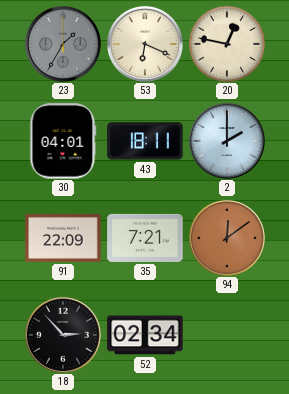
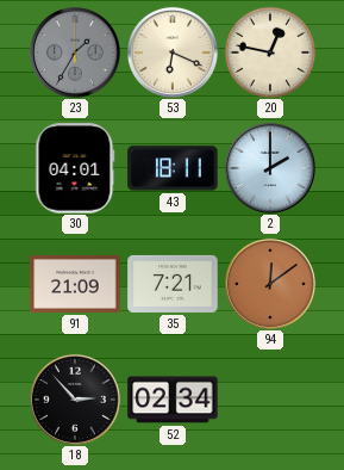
91: 22:09 -> 21:09
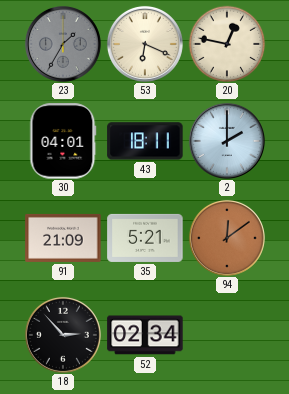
35: 7:21 -> 5:21
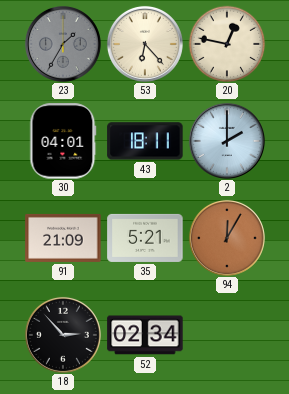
53: 6:19 -> 6:23
94: 12:09 -> 12:05
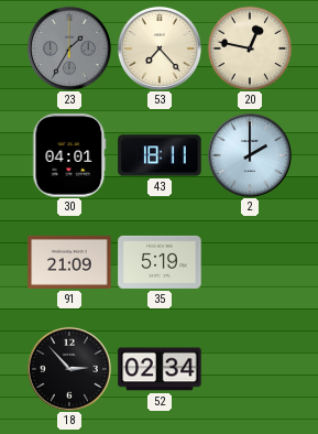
53: 6:23 -> 7:23
35: 5:21 -> 5:19
94: 12:05 -> none
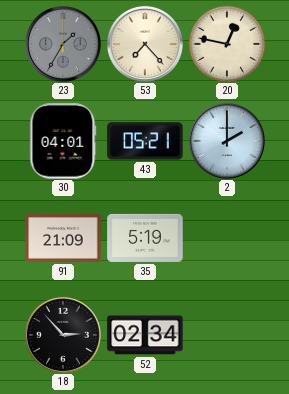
43: 18:11 -> 05:21
